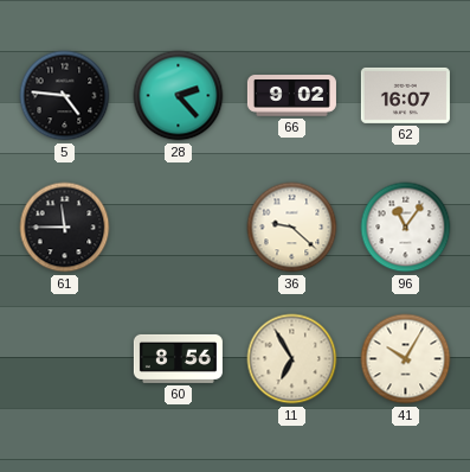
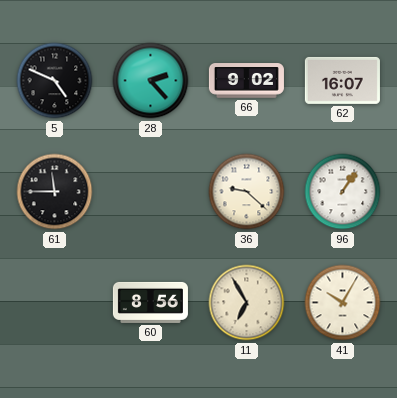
5: 4:46 -> 4:49
96: 11:06 -> 1:06
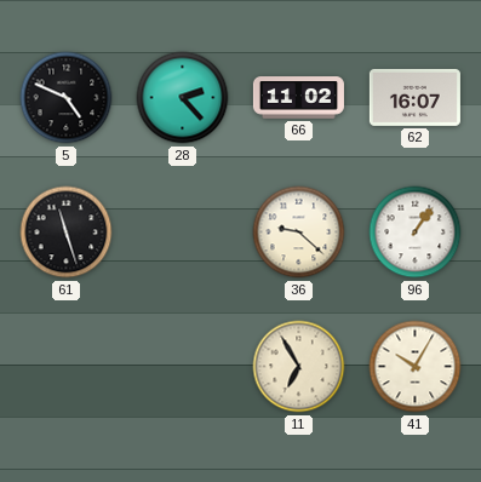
66: 9:02 -> 11:02
61: 11:45 -> 11:27
60: 8:56 -> none
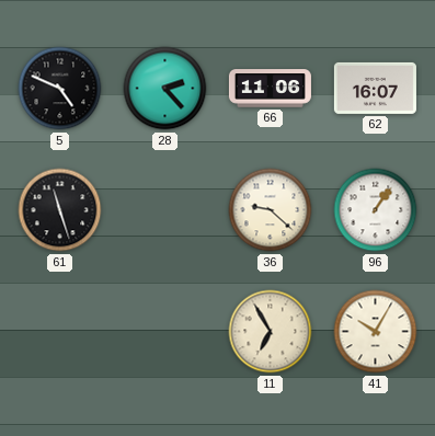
66: 11:02 -> 11:06
